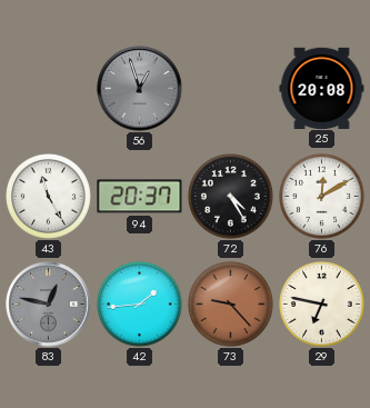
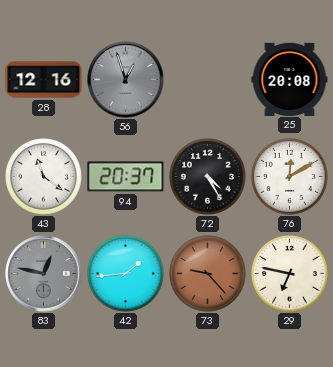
28: none -> 12:16
43: 11:25 -> 11:21
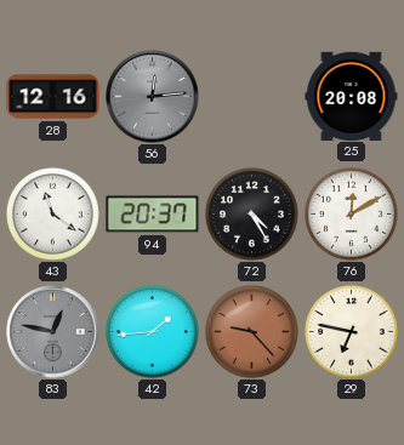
56: 12:57 -> 12:14
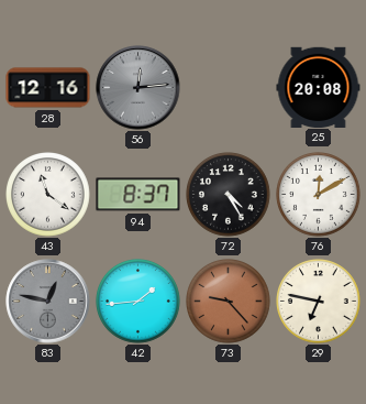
94: 20:37 -> 8:37
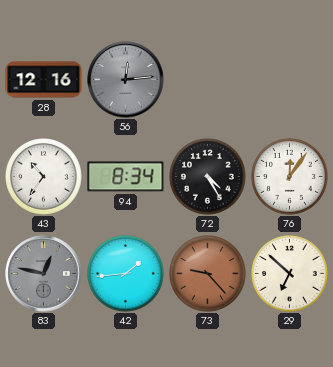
25: 20:08 -> none
43: 11:21 -> 10:36
94: 8:37 -> 8:34
76: 12:10 -> 12:06
29: 6:47 -> 6:52
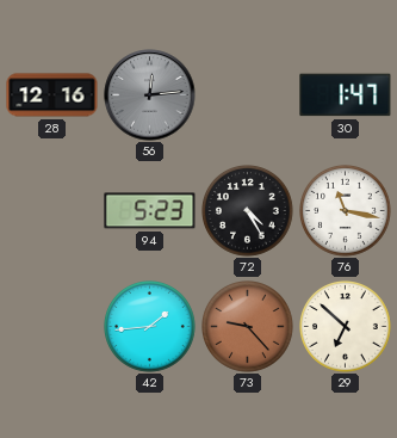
30: none -> 1:47
43: 10:36 -> none
94: 8:34 -> 5:23
76: 12:06 -> 11:17
83: 12:47 -> none
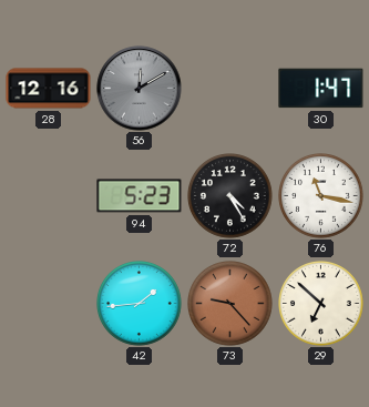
56: 12:14 -> 12:10
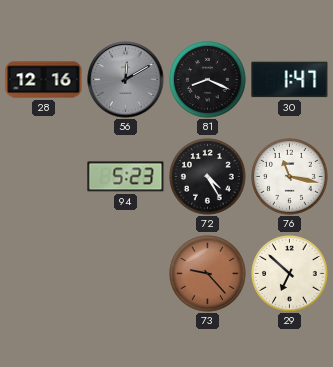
81: none -> 8:19
42: 1:44 -> none
